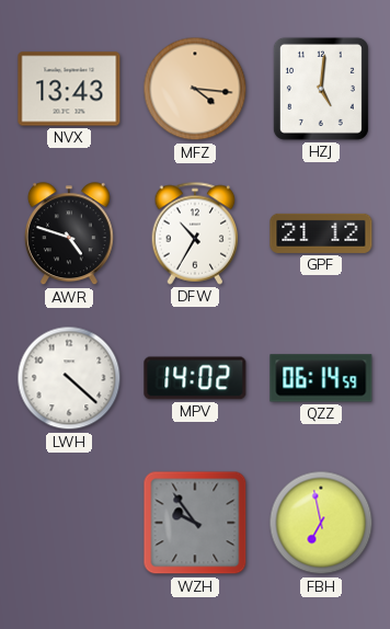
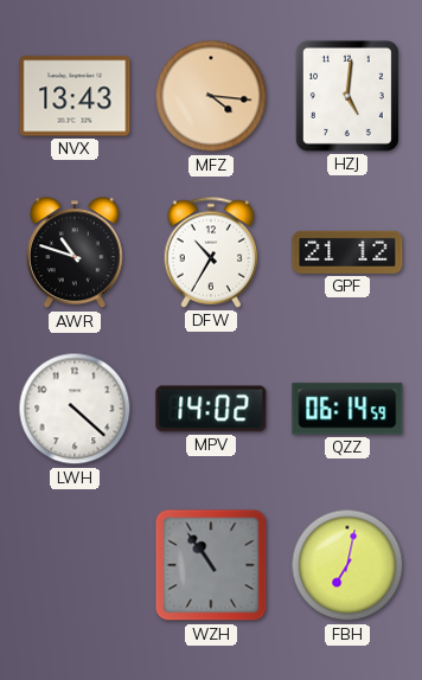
AWR: 4:48 -> 10:48
WZH: 9:54 -> 10:54
FBH: 6:58 -> 7:02
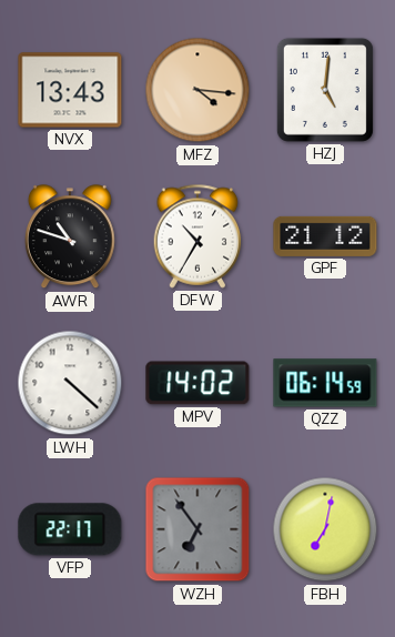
VFP: none -> 22:17
WZH: 10:54 -> 6:54
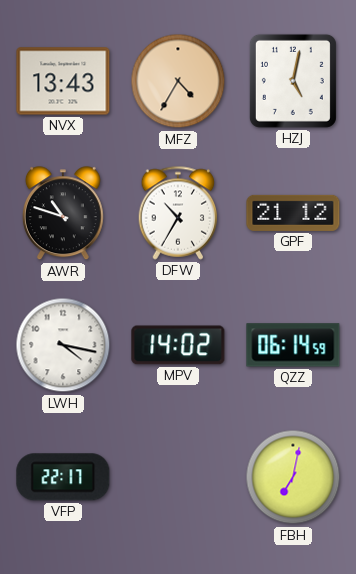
MFZ: 4:16 -> 4:35
HZJ: 5:01 -> 5:02
LWH: 4:22 -> 4:17
WZH: 6:54 -> none
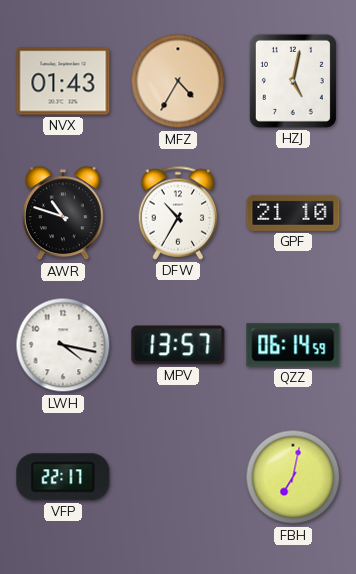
NVX: 13:43 -> 01:43
GPF: 21:12 -> 21:10
MPV: 14:02 -> 13:57
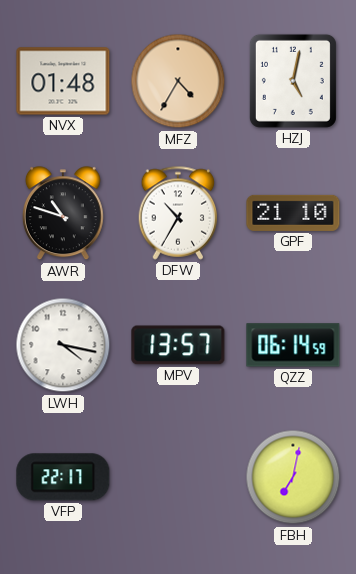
NVX: 01:43 -> 01:48
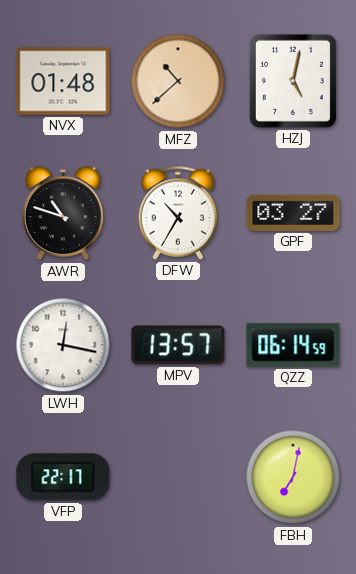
MFZ: 4:35 -> 10:38
GPF: 21:10 -> 03:27
LWH: 4:17 -> 12:17
